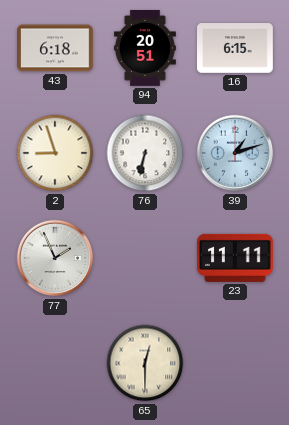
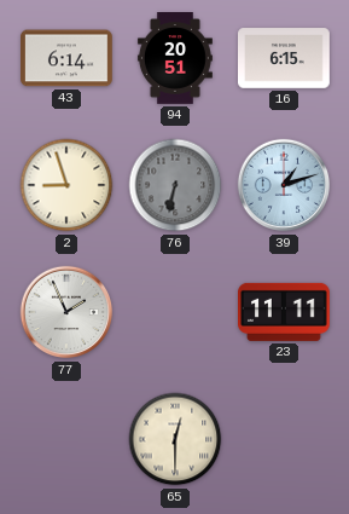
43: 6:18 -> 6:14
76 dial: white -> grey
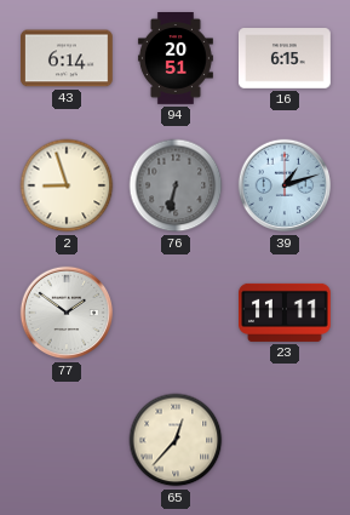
77: 1:56 -> 1:51
65: 12:30 -> 12:37
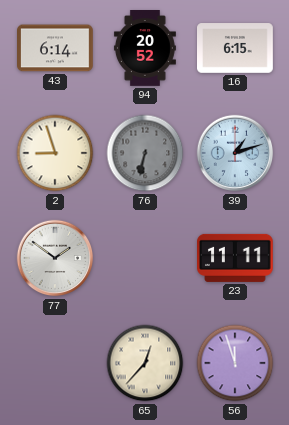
94: 20:51 -> 20:52
56: none -> 11:57
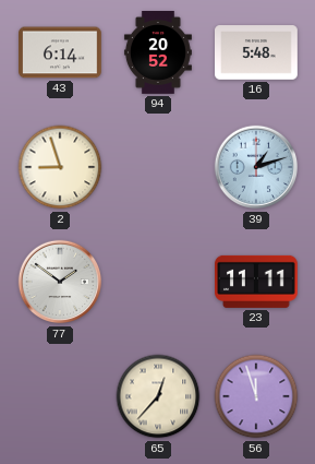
16: 6:15 -> 5:48
76: 6:32 -> none
